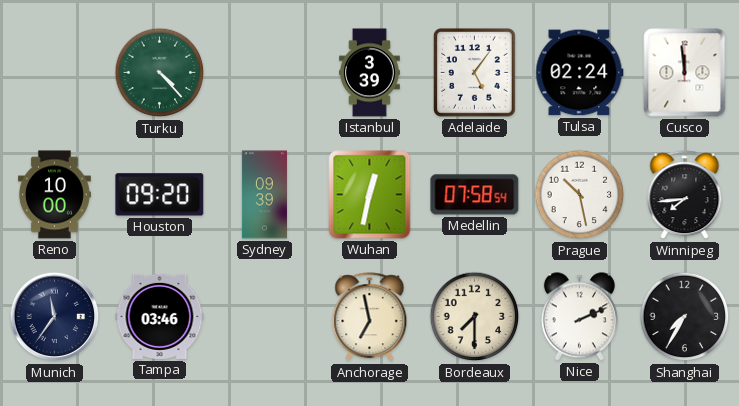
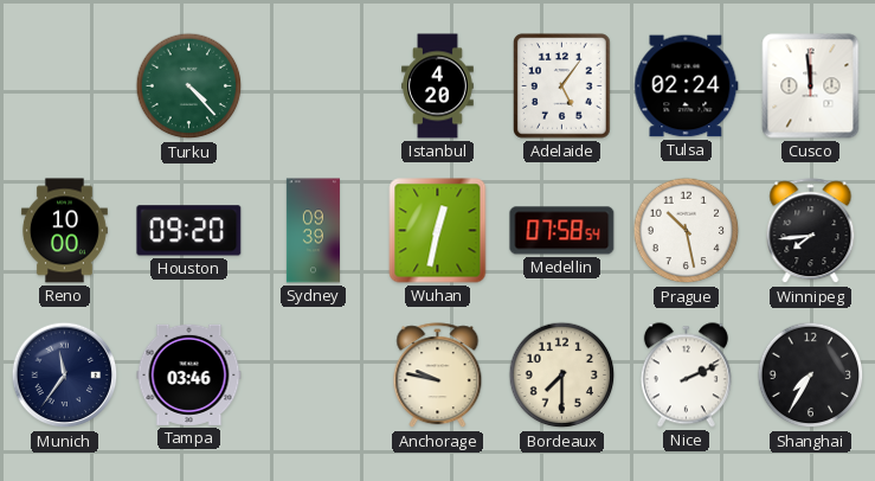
Istanbul: 3:39 -> 4:20
Anchorage: 6:58 -> 9:47
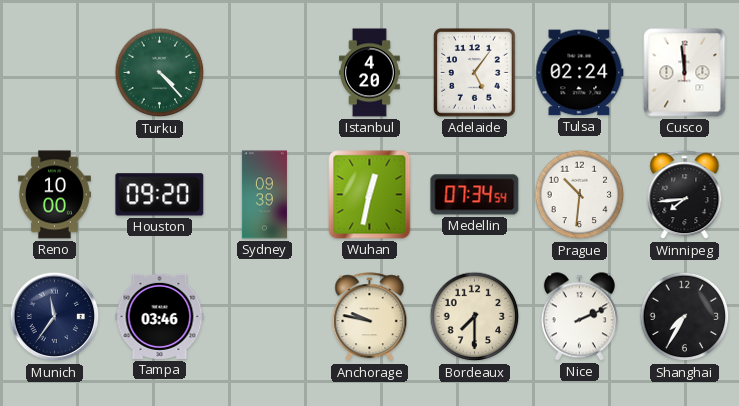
Medellin: 07:58 -> 07:34
Prague: 10:28 -> 10:31
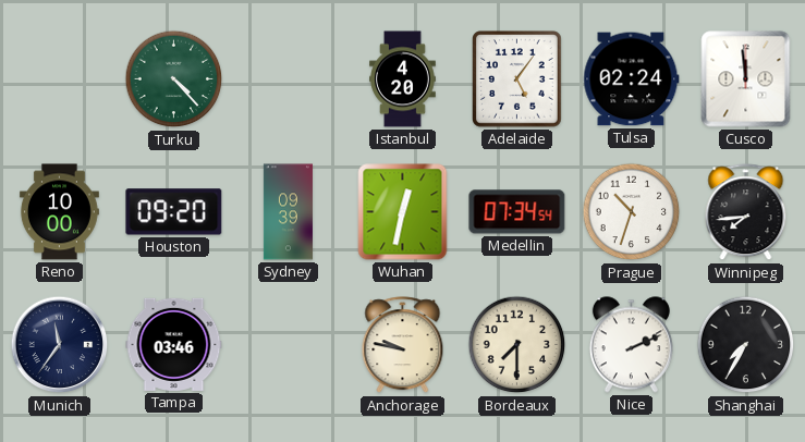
Prague: 10:31 -> 10:33
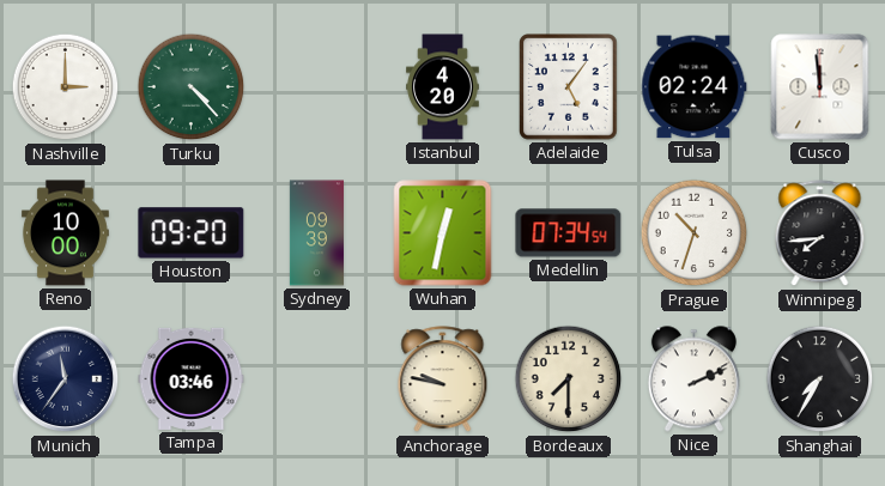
Nashville: none -> 3:00
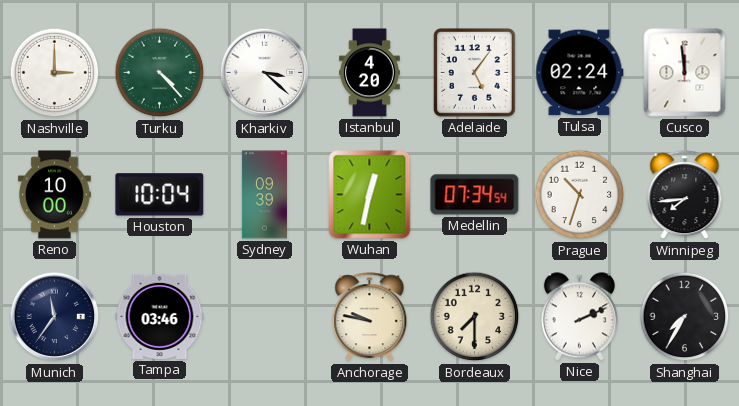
Kharkiv: none -> 3:22
Houston: 09:20 -> 10:04
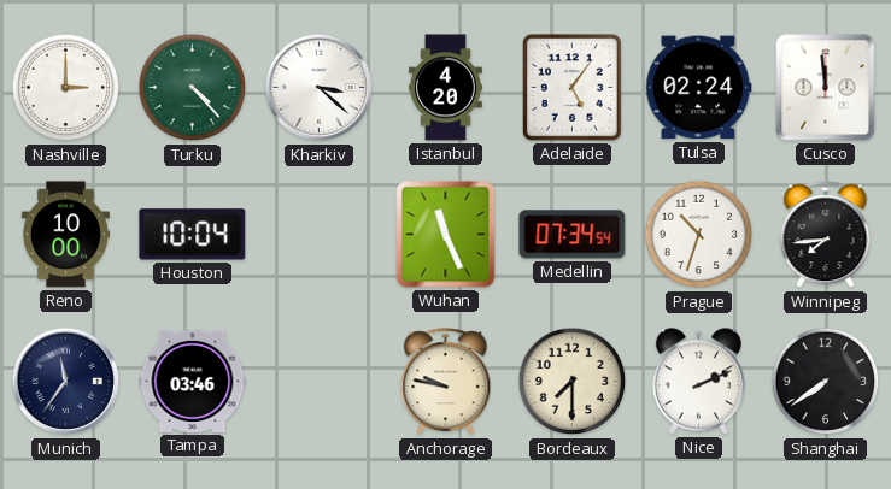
Sydney: 09:39 -> none
Wuhan: 12:32 -> 11:26
Shanghai: 7:35 -> 7:39
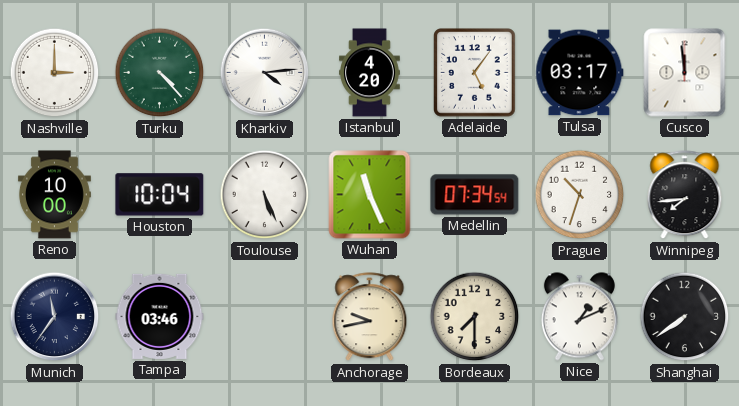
Kharkiv: 3:22 -> 4:14
Tulsa: 02:24 -> 03:17
Toulouse: none -> 5:26
Anchorage: 9:47 -> 9:43
Nice: 2:11 -> 1:11
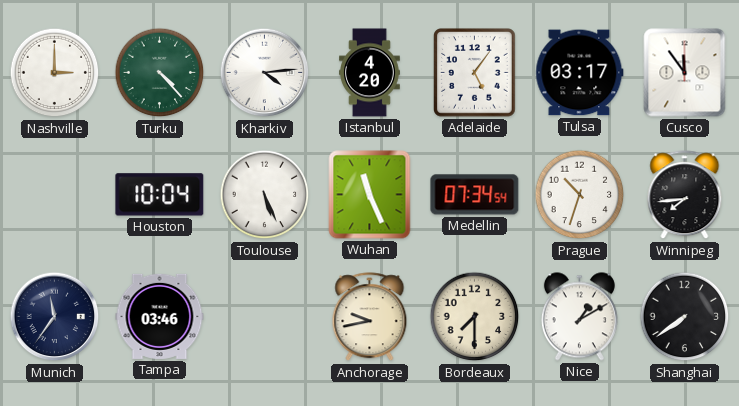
Cusco: 11:59 -> 11:54
Reno: 10:00 -> none
Nice: 1:11 -> 1:10
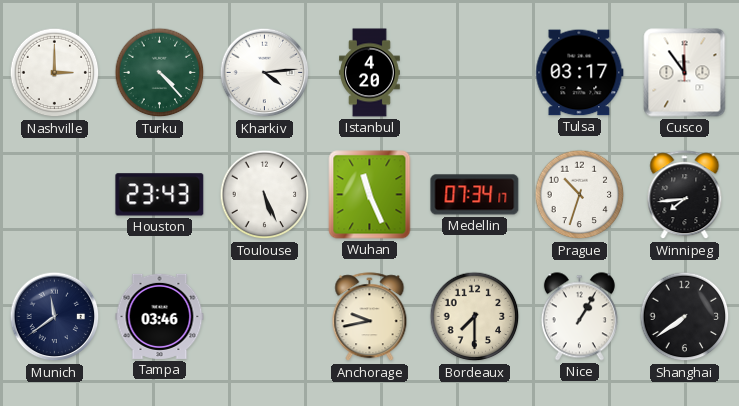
Adelaide: 5:06 -> none
Houston: 10:04 -> 23:43
Medellin: 07:34:54 -> 07:34:17
Munich: 11:36 -> 11:39
Nice: 1:10 -> 1:05
